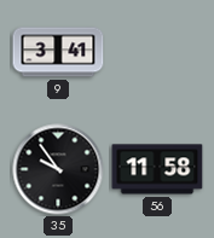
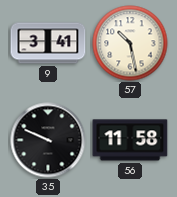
57: none -> 10:28
35: 9:54 -> 9:49
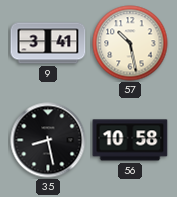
35: 9:49 -> 8:28
56: 11:58 -> 10:58
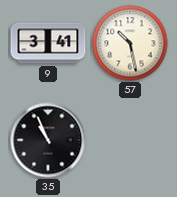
35: 8:28 -> 10:56
56: 10:58 -> none
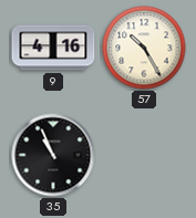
9: 3:41 -> 4:16
57: 10:28 -> 10:25
